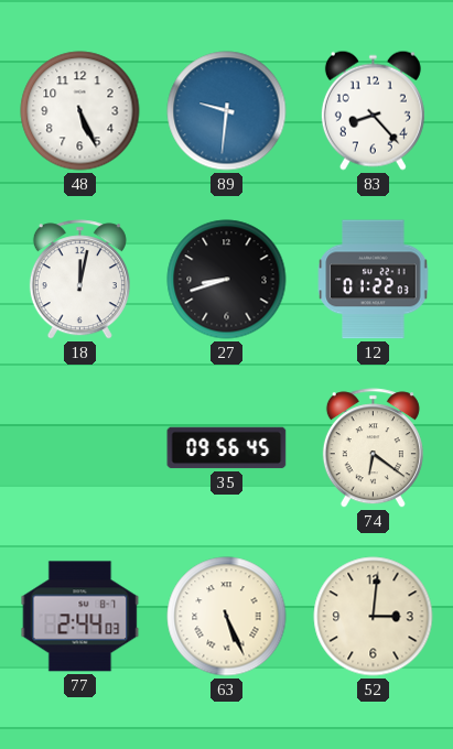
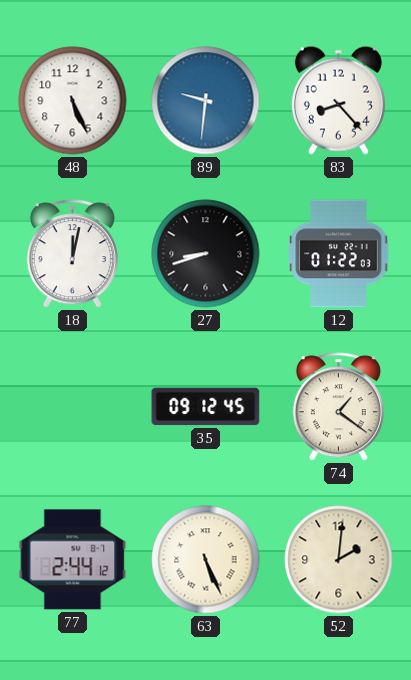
35: 09:56 -> 09:12
74: 6:21 -> 1:21
77: 2:44:03 -> 2:44:12
52: 3:01 -> 2:01
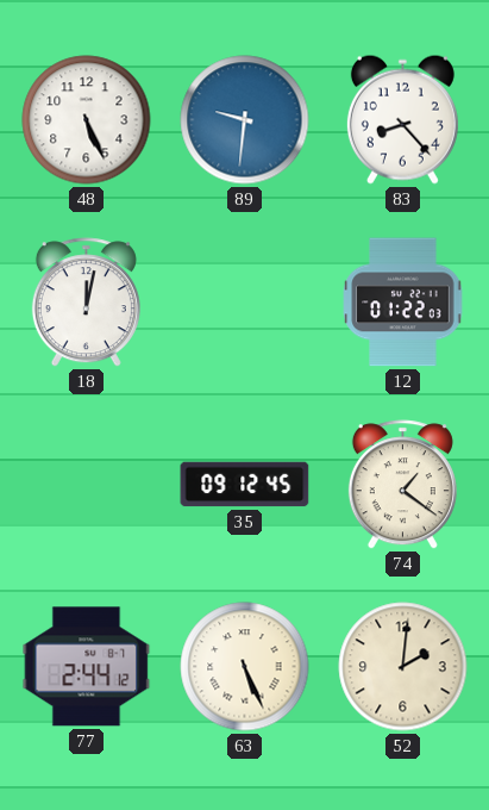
27: 8:42 -> none
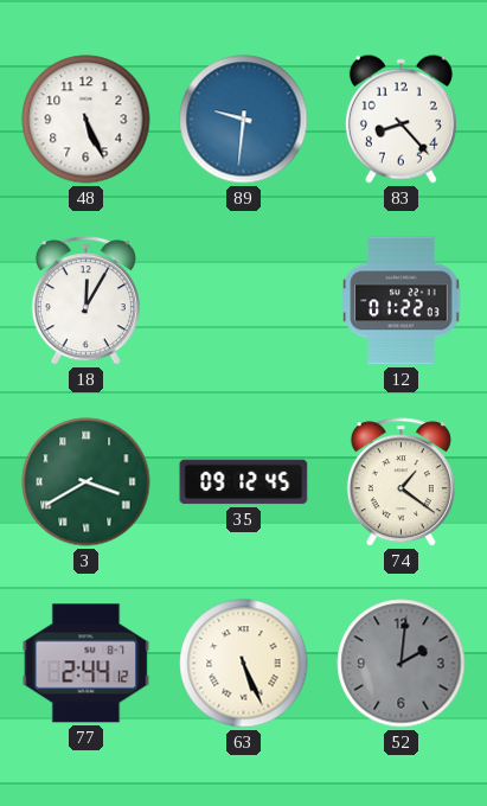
18: 12:02 -> 12:05
3: none -> 3:40
52 dial: cream -> grey
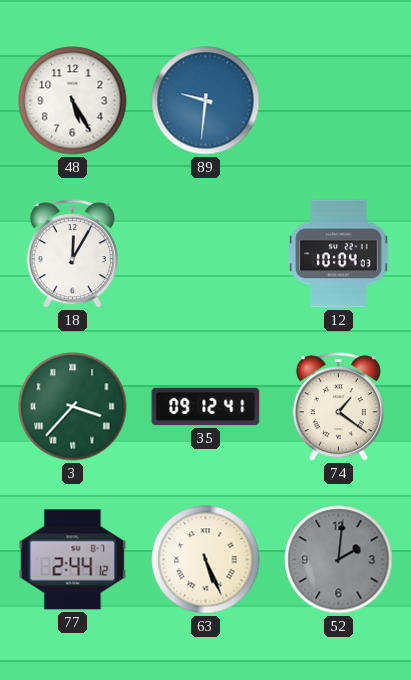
48: 5:26 -> 5:25
83: 8:23 -> none
12: 01:22 -> 10:04
3: 3:40 -> 3:37
35: 09:12:45 -> 09:12:41
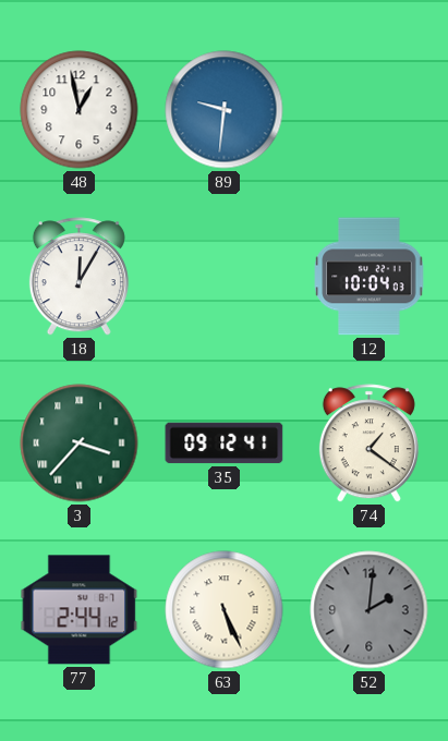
48: 5:25 -> 12:58
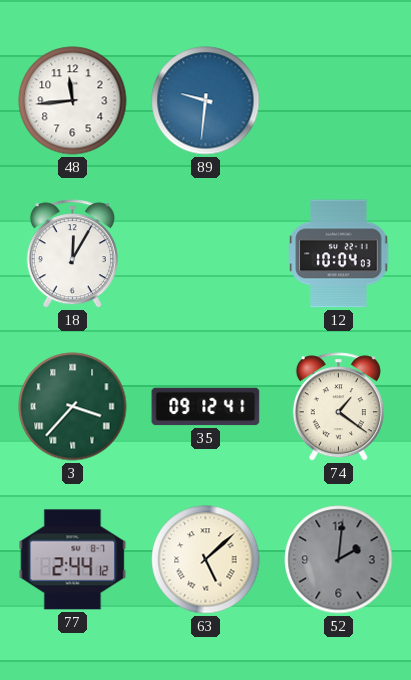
48: 12:58 -> 11:44
63: 5:26 -> 5:08
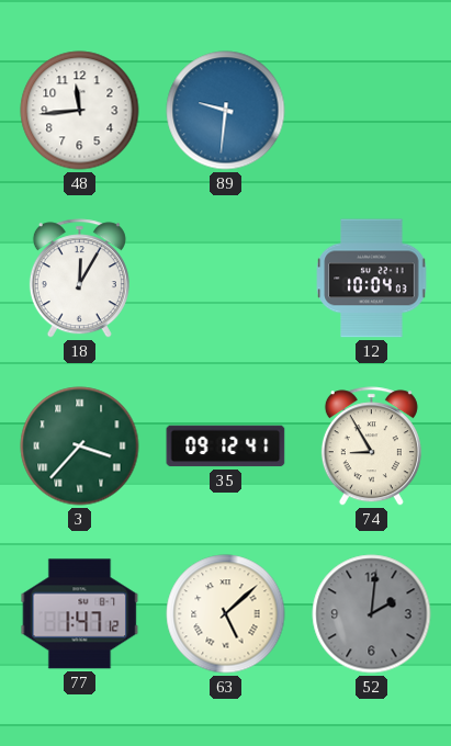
74: 1:21 -> 8:55
77: 2:44 -> 1:47
